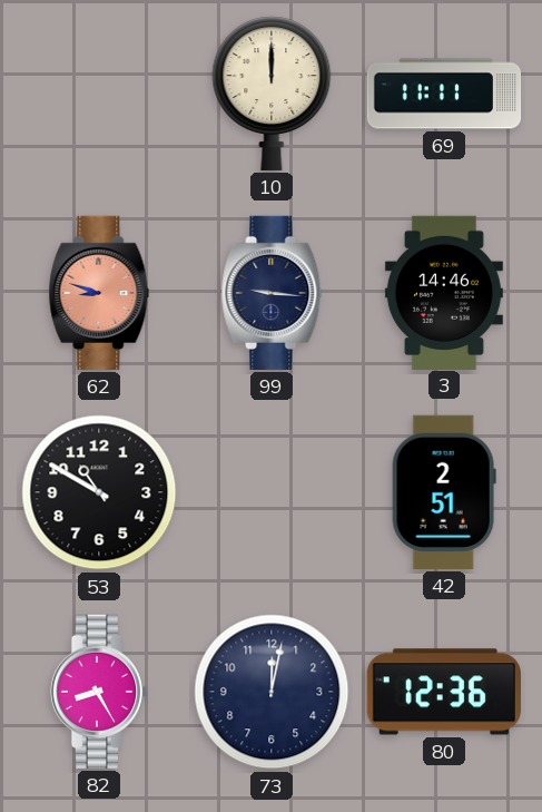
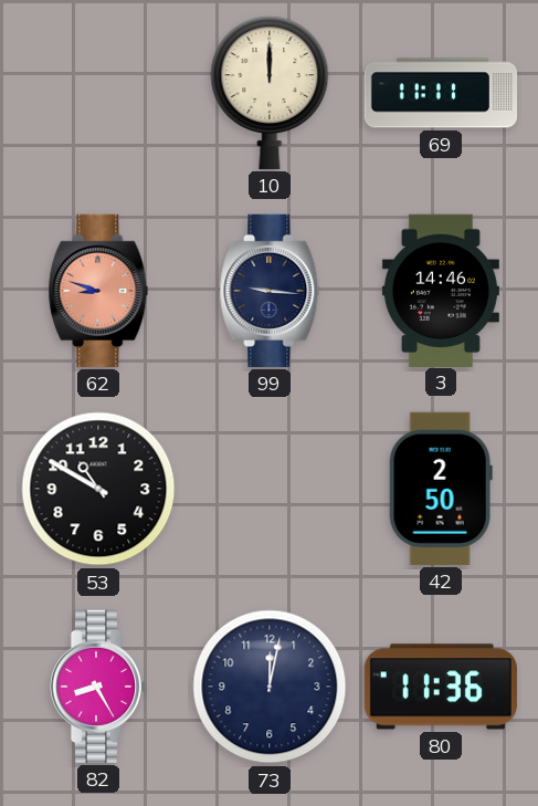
42: 2:51 -> 2:50
80: 12:36 -> 11:36
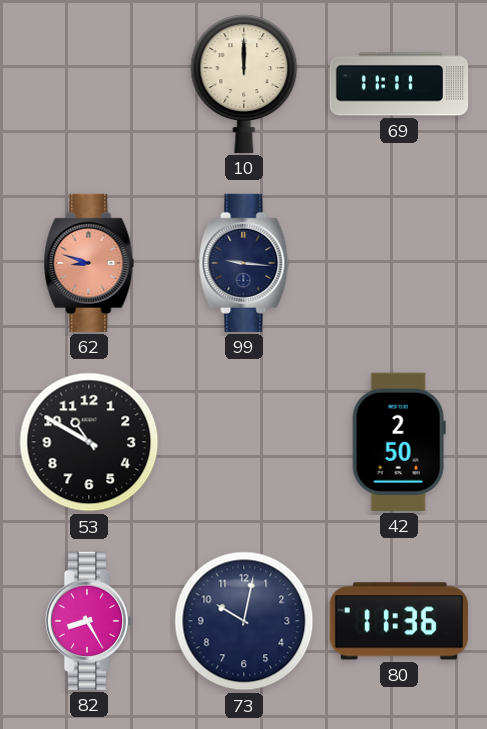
3: 14:46 -> none
73: 12:02 -> 10:02
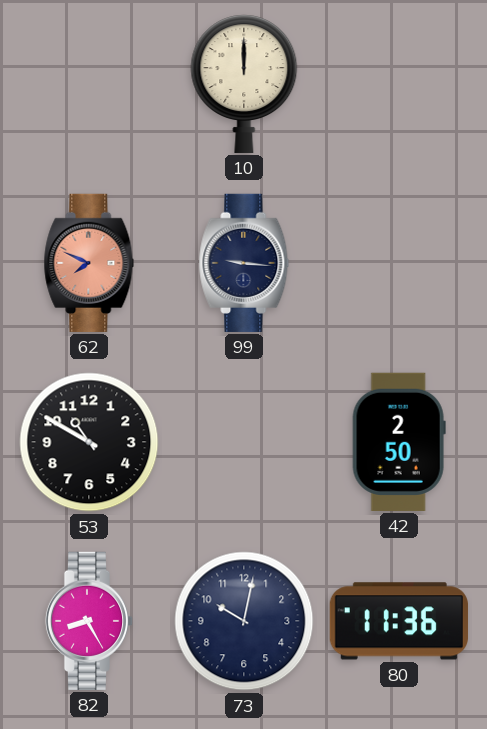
69: 11:11 -> none
62: 8:48 -> 7:49
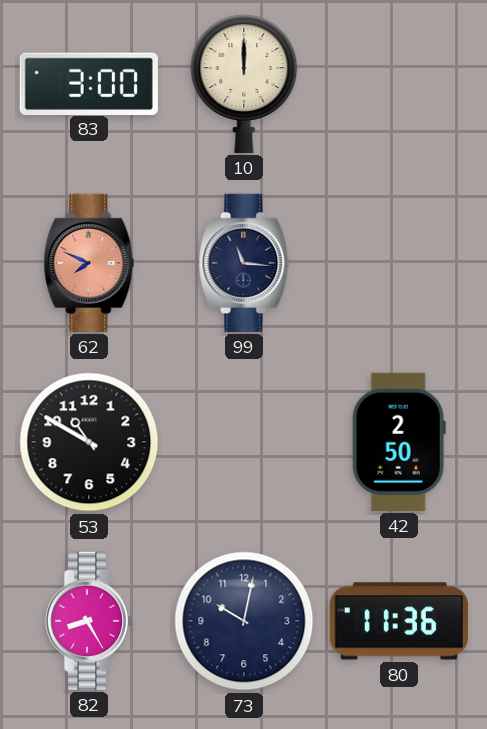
83: none -> 3:00
99: 9:16 -> 11:16
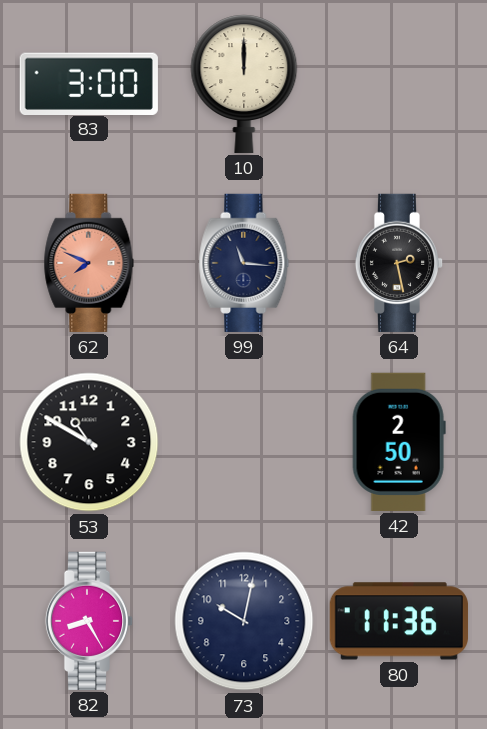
64: none -> 2:28
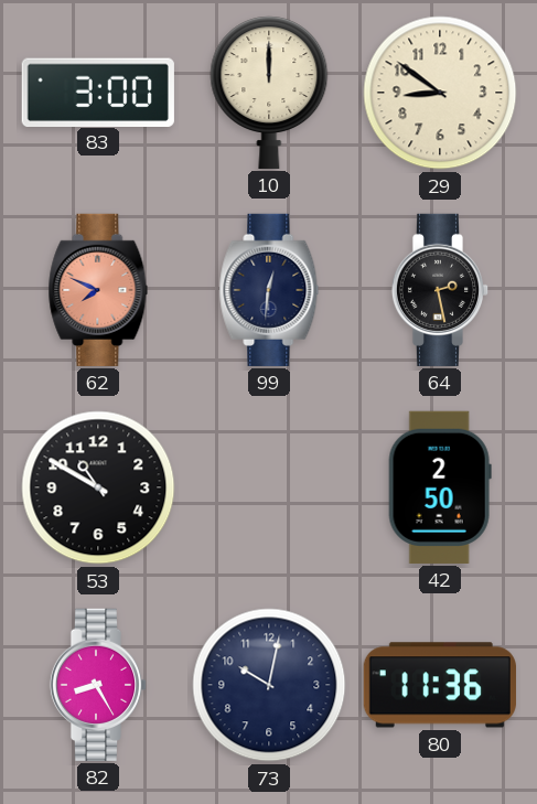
29: none -> 8:51
99: 11:16 -> 12:31
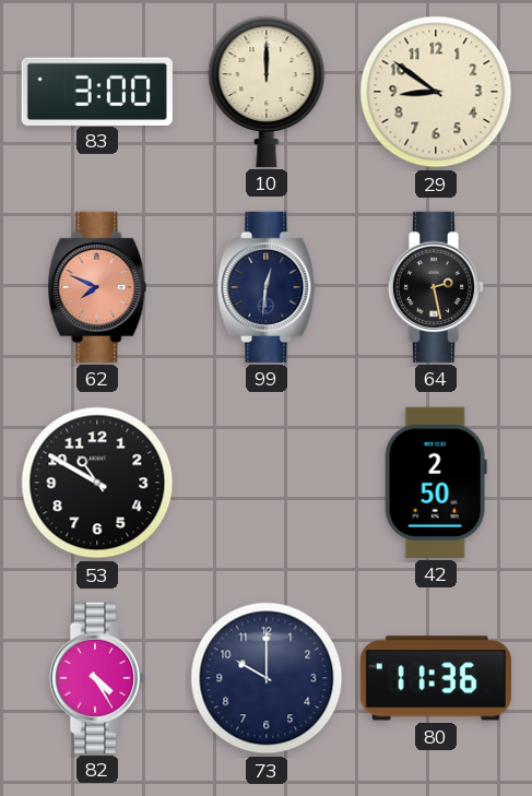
82: 8:25 -> 4:25
73: 10:02 -> 10:00
